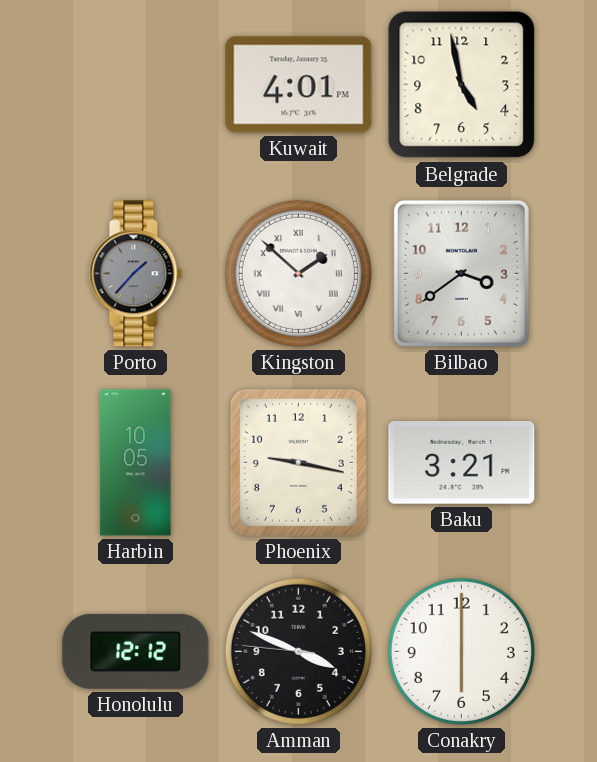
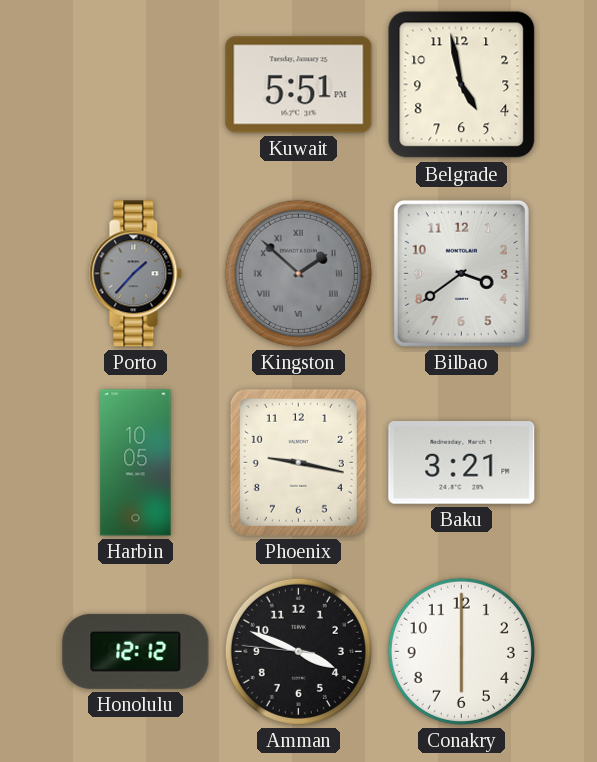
Kuwait: 4:01 -> 5:51
Kingston dial: white -> grey
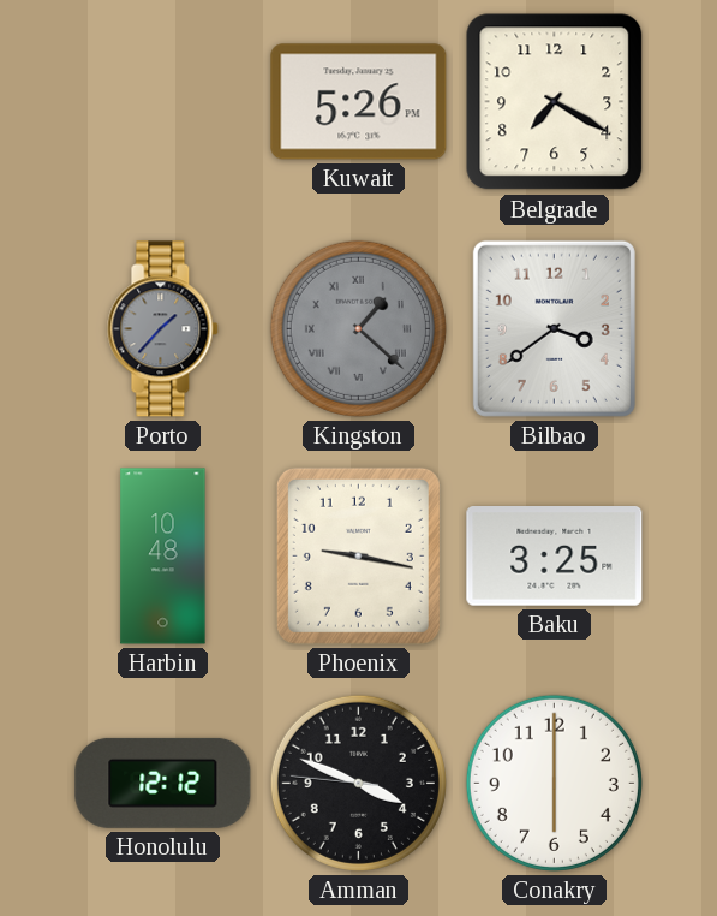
Kuwait: 5:51 -> 5:26
Belgrade: 4:58 -> 7:20
Kingston: 1:52 -> 1:22
Harbin: 10:05 -> 10:48
Baku: 3:21 -> 3:25
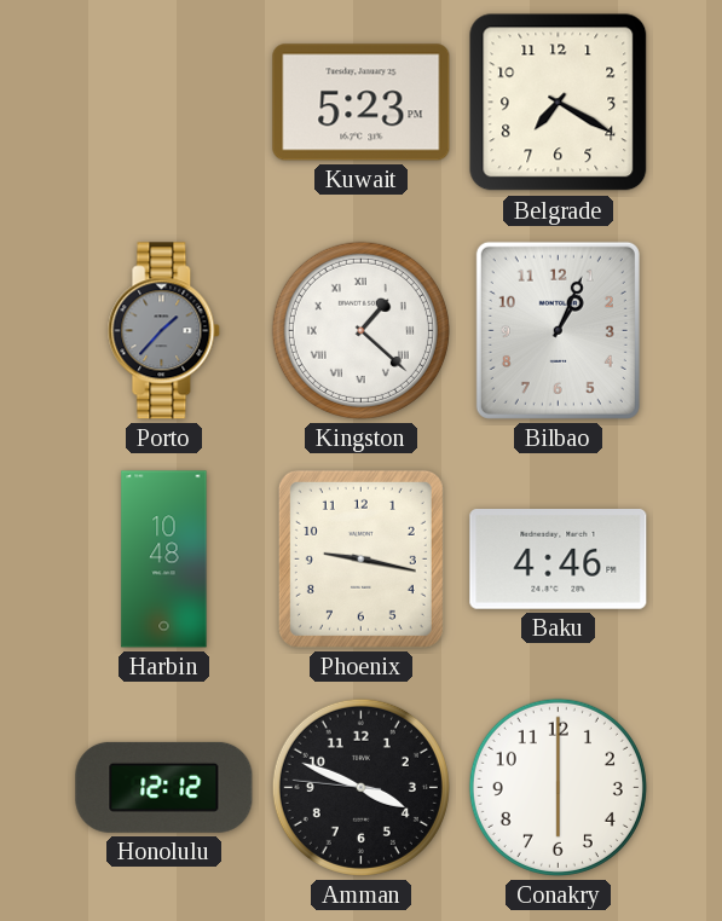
Kuwait: 5:26 -> 5:23
Kingston dial: grey -> white
Bilbao: 3:39 -> 1:04
Baku: 3:25 -> 4:46
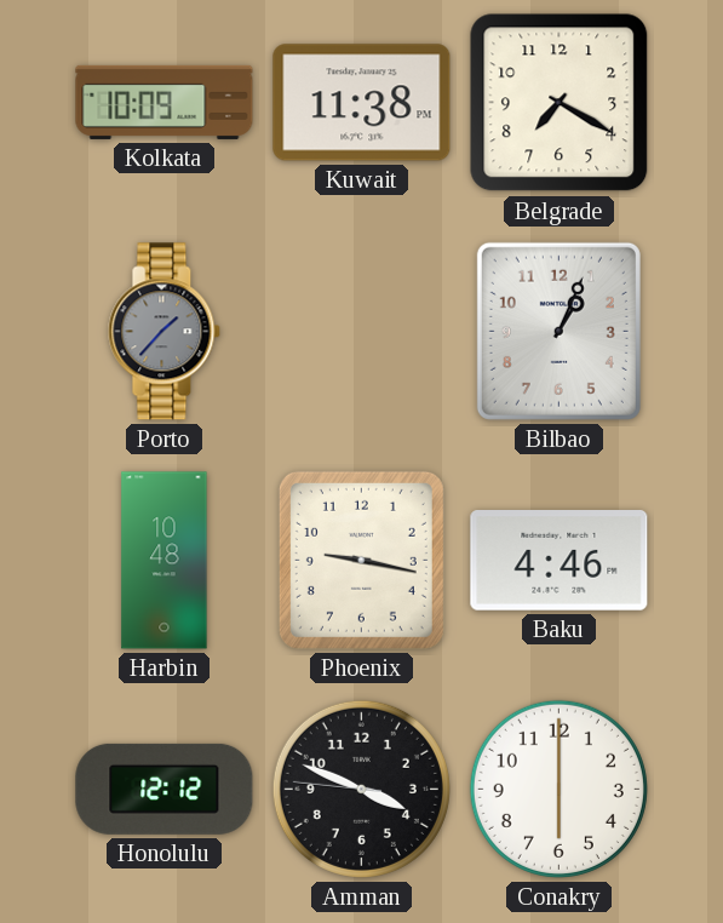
Kolkata: none -> 10:09
Kuwait: 5:23 -> 11:38
Kingston: 1:22 -> none
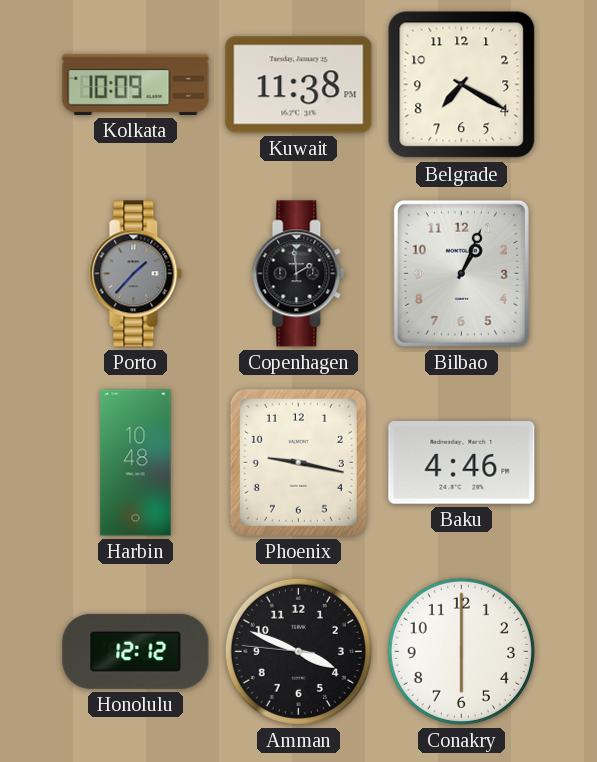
Copenhagen: none -> 1:59
